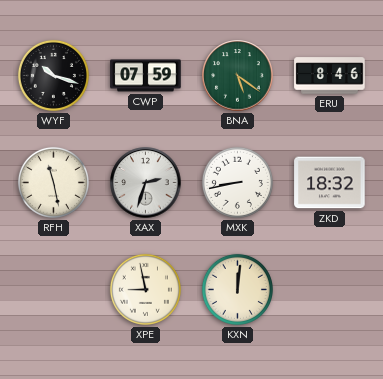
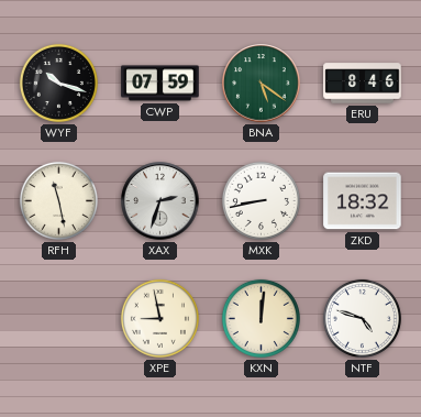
NTF: none -> 4:48
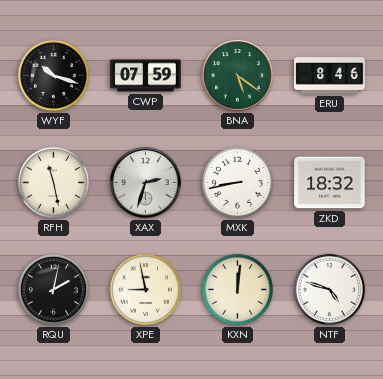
RQU: none -> 2:02
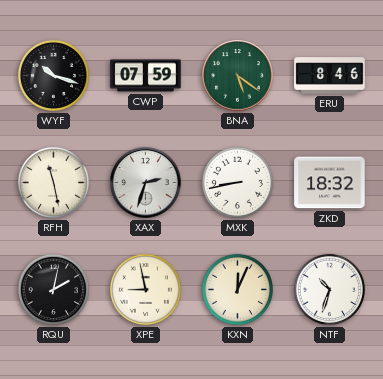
KXN: 12:01 -> 12:04
NTF: 4:48 -> 10:33
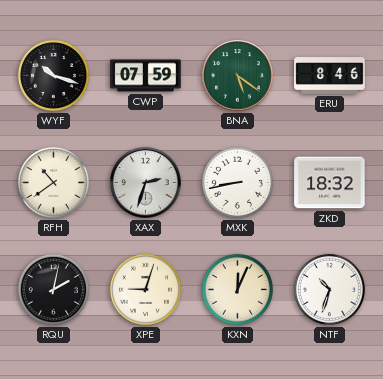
RFH: 11:28 -> 10:39
XPE: 8:58 -> 9:03
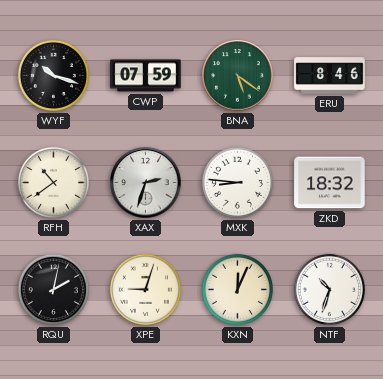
MXK: 8:43 -> 8:46
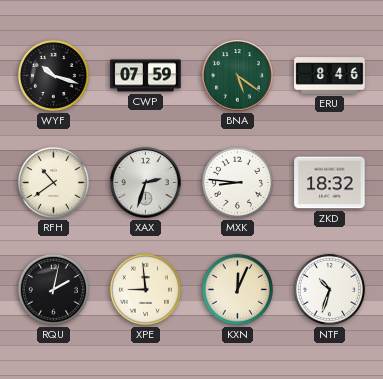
XPE: 9:03 -> 8:59
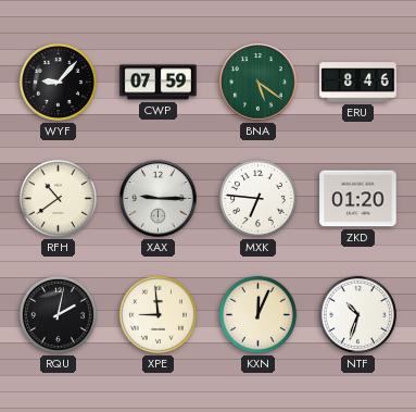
WYF: 10:18 -> 9:07
XAX: 2:33 -> 9:15
MXK: 8:46 -> 6:46
ZKD: 18:32 -> 01:20
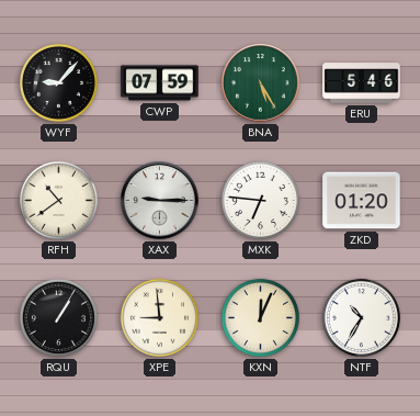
BNA: 5:21 -> 5:25
ERU: 8:46 -> 5:46
RQU: 2:02 -> 1:05
NTF: 10:33 -> 10:35
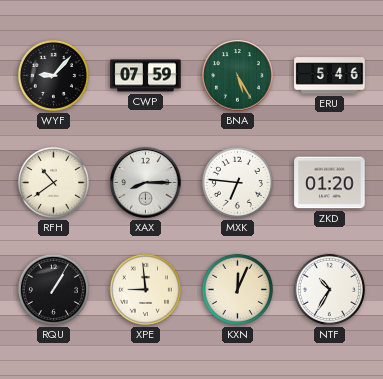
XAX: 9:15 -> 8:15
